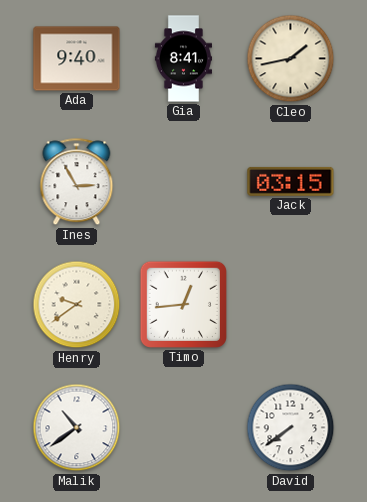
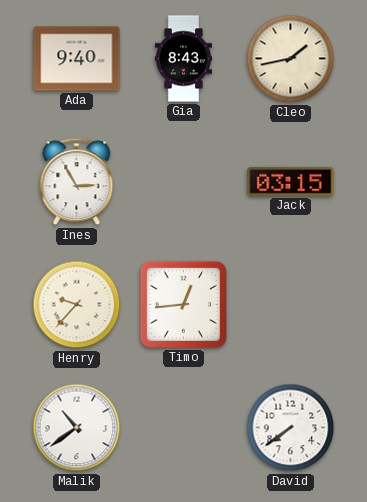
Gia: 8:41 -> 8:43
Henry: 9:39 -> 9:37
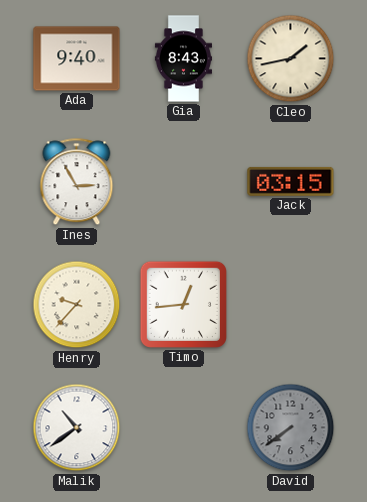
David dial: white -> grey
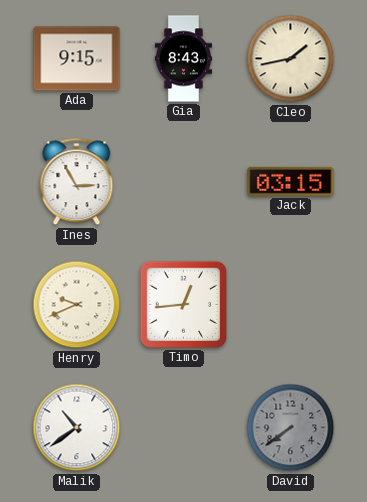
Ada: 9:40 -> 9:15
Henry: 9:37 -> 9:41
